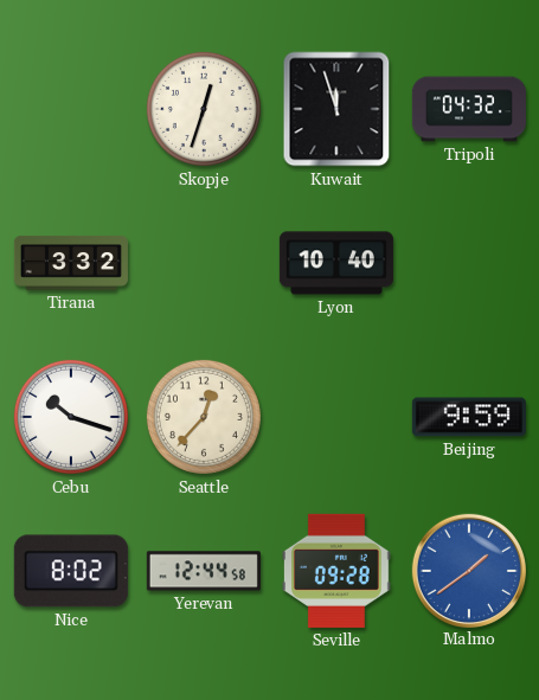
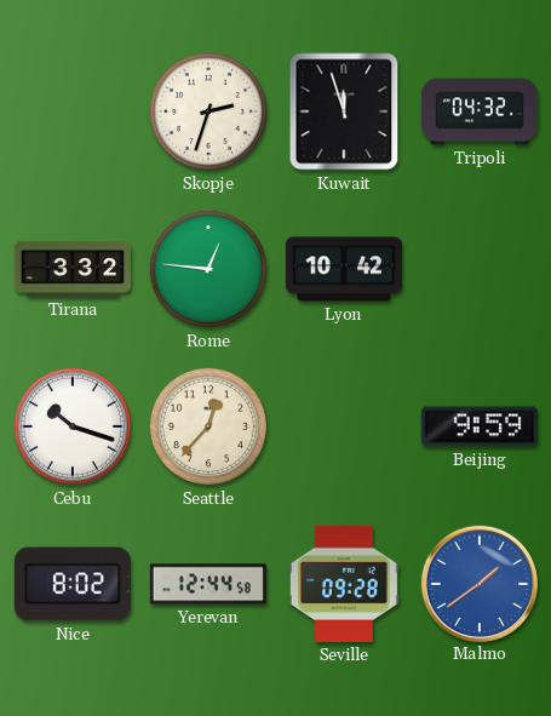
Skopje: 12:33 -> 2:33
Rome: none -> 12:46
Lyon: 10:40 -> 10:42
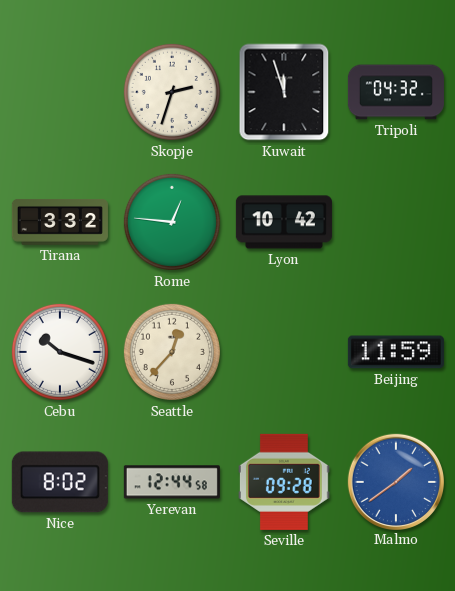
Beijing: 9:59 -> 11:59
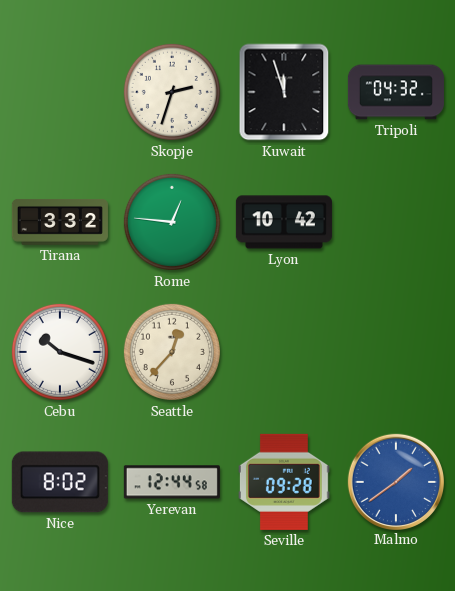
Beijing: 11:59 -> none
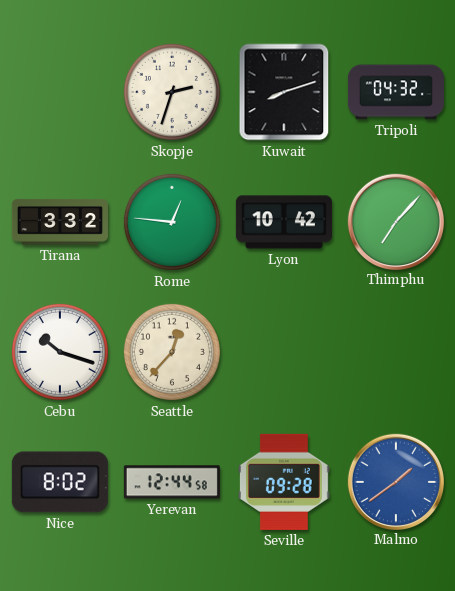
Kuwait: 11:57 -> 8:12
Thimphu: none -> 7:07
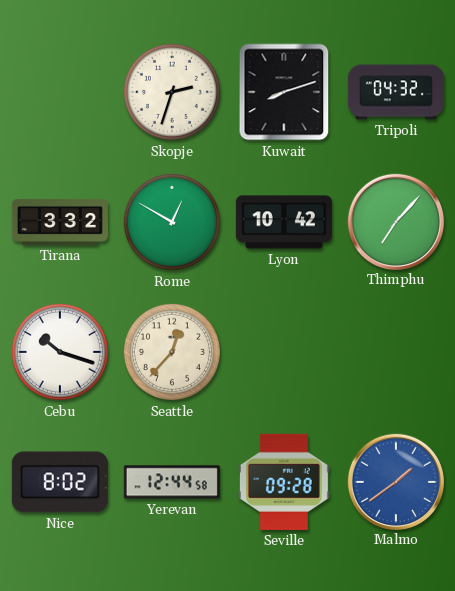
Rome: 12:46 -> 12:50
